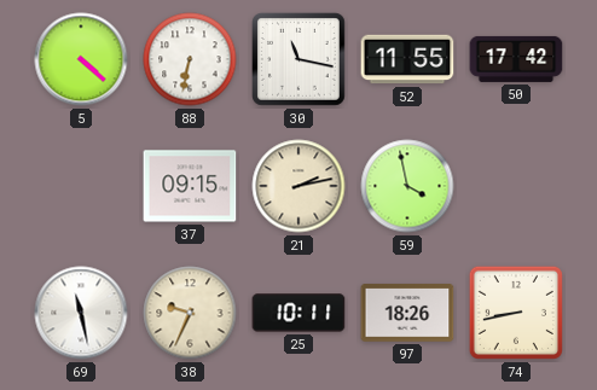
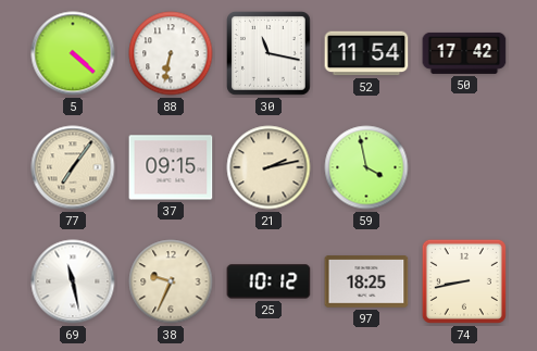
52: 11:55 -> 11:54
77: none -> 7:06
25: 10:11 -> 10:12
97: 18:26 -> 18:25
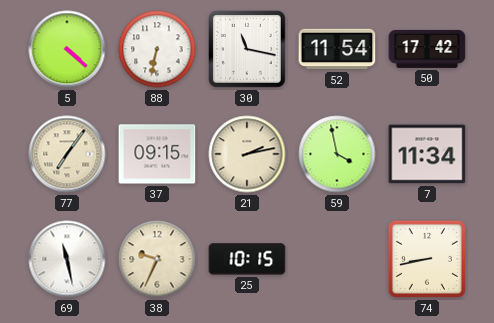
7: none -> 11:34
25: 10:12 -> 10:15
97: 18:25 -> none
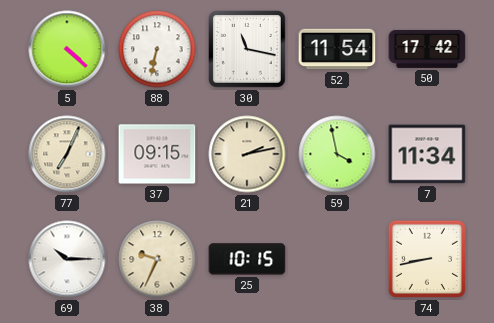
77: 7:06 -> 7:04
69: 11:28 -> 10:15
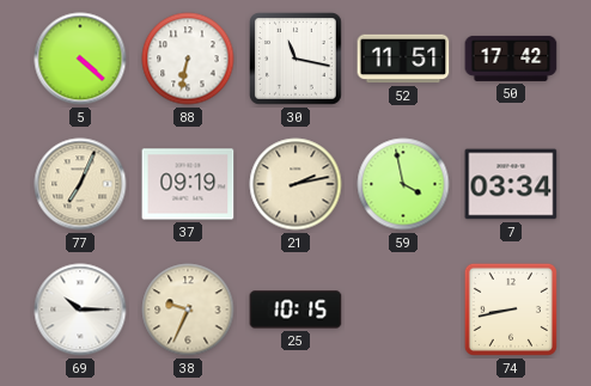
52: 11:54 -> 11:51
37: 09:15 -> 09:19
7: 11:34 -> 03:34
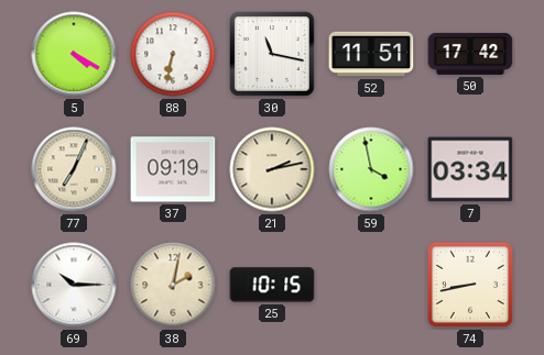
5: 4:22 -> 4:20
38: 9:34 -> 2:02
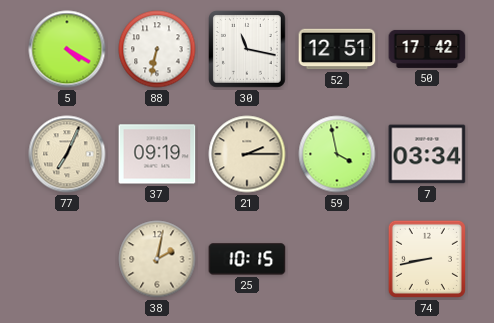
52: 11:51 -> 12:51
21: 2:13 -> 2:15
69: 10:15 -> none
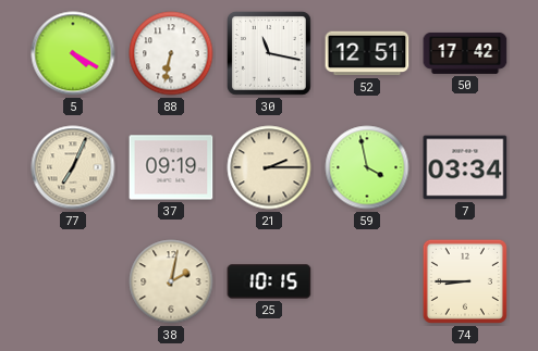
74: 8:43 -> 8:45
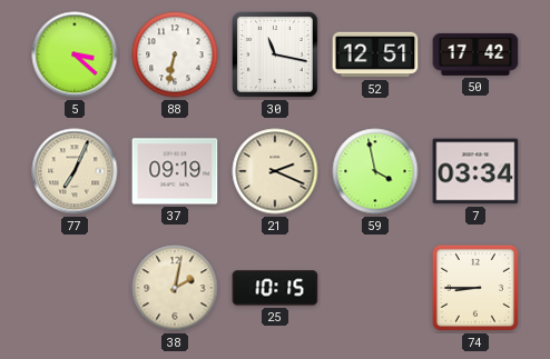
5: 4:20 -> 3:22
21: 2:15 -> 2:19
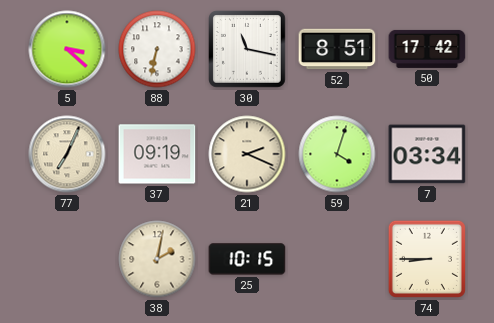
52: 12:51 -> 8:51
59: 3:58 -> 4:03
